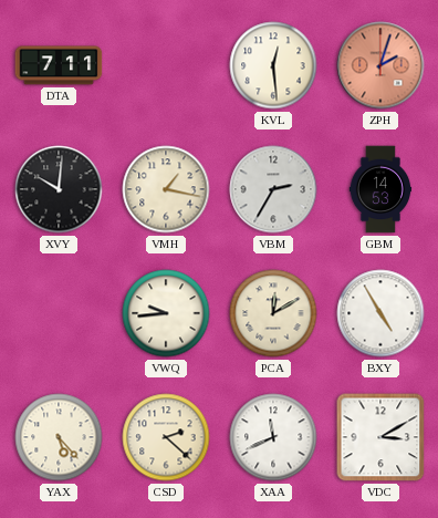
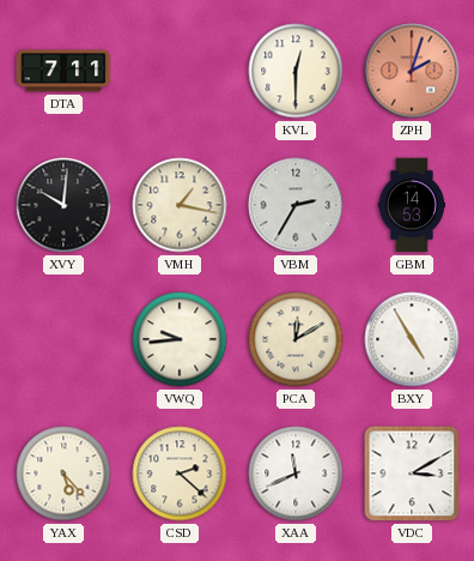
KVL: 12:29 -> 12:30
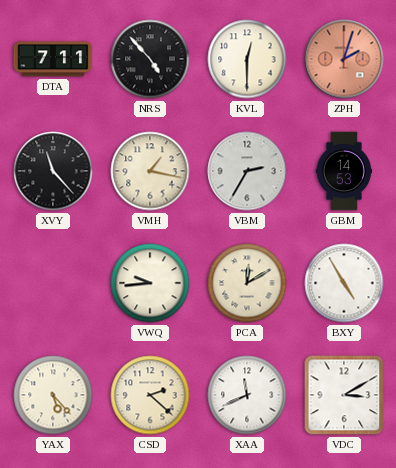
NRS: none -> 4:53
XVY: 10:01 -> 11:23
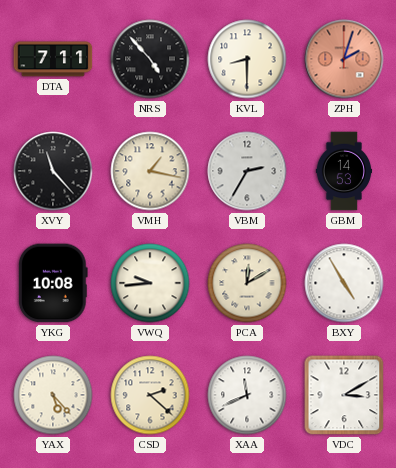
KVL: 12:30 -> 8:30
YKG: none -> 10:08
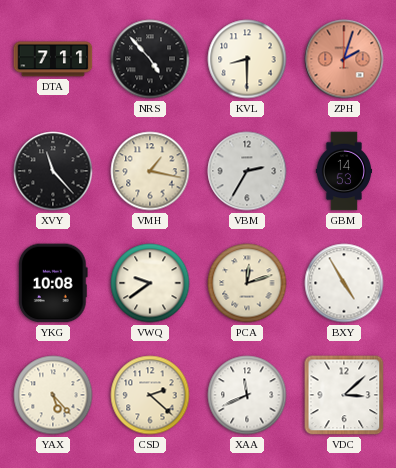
VWQ: 9:44 -> 9:39
PCA: 12:10 -> 12:12
VDC: 3:10 -> 3:08
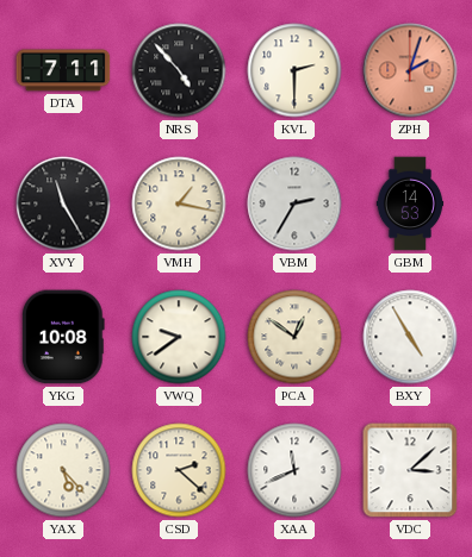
KVL: 8:30 -> 2:30
XVY: 11:23 -> 11:25
PCA: 12:12 -> 12:51
